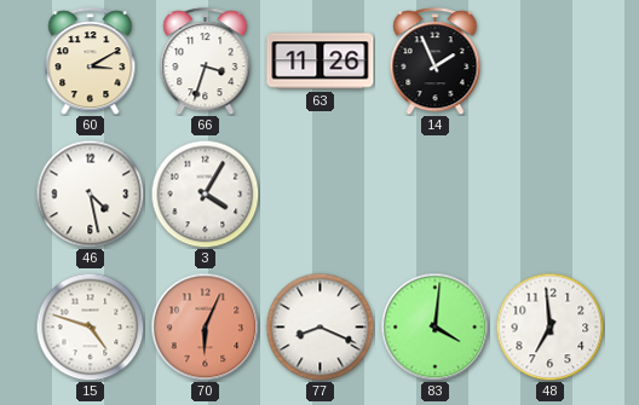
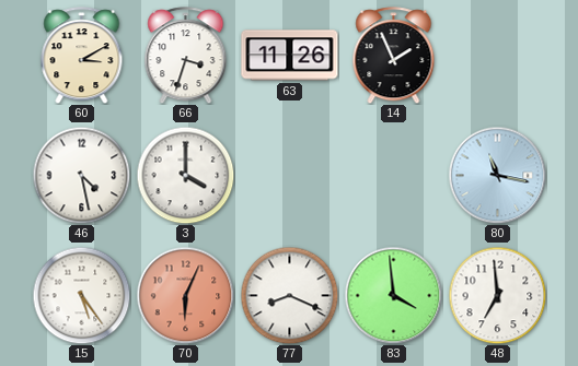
3: 4:05 -> 4:00
80: none -> 11:17
15: 4:48 -> 5:24
83: 4:01 -> 3:59
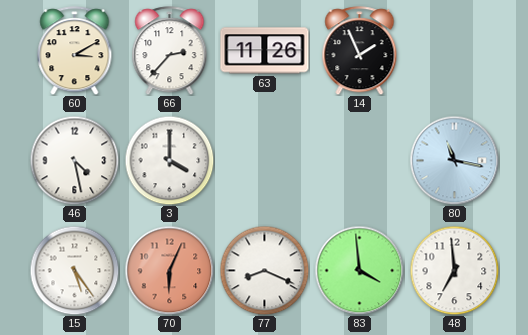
66: 3:33 -> 2:37
